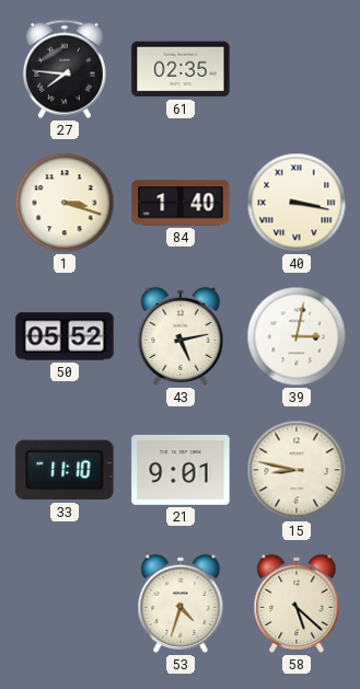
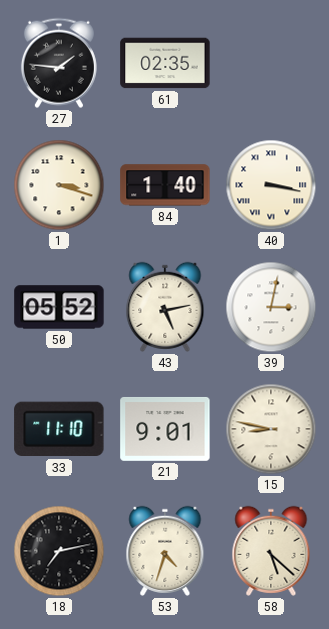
27: 7:46 -> 1:46
18: none -> 7:13
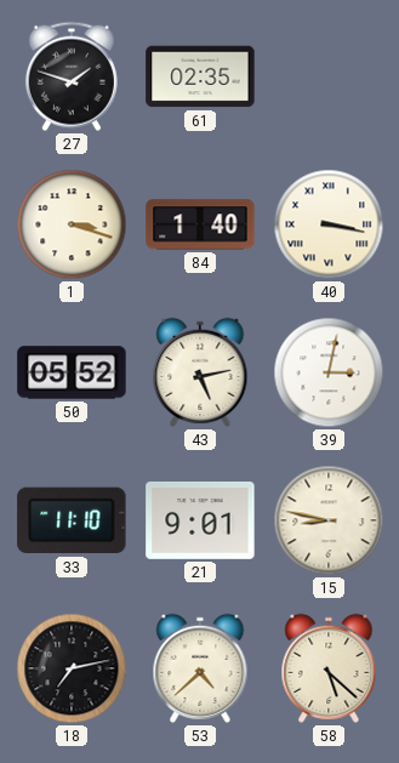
27: 1:46 -> 1:48
53: 4:33 -> 4:38
